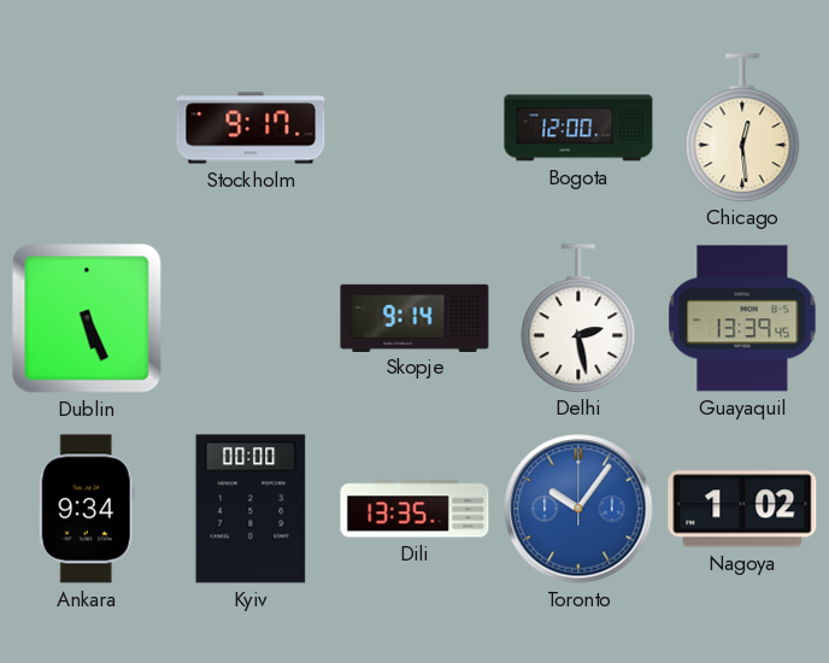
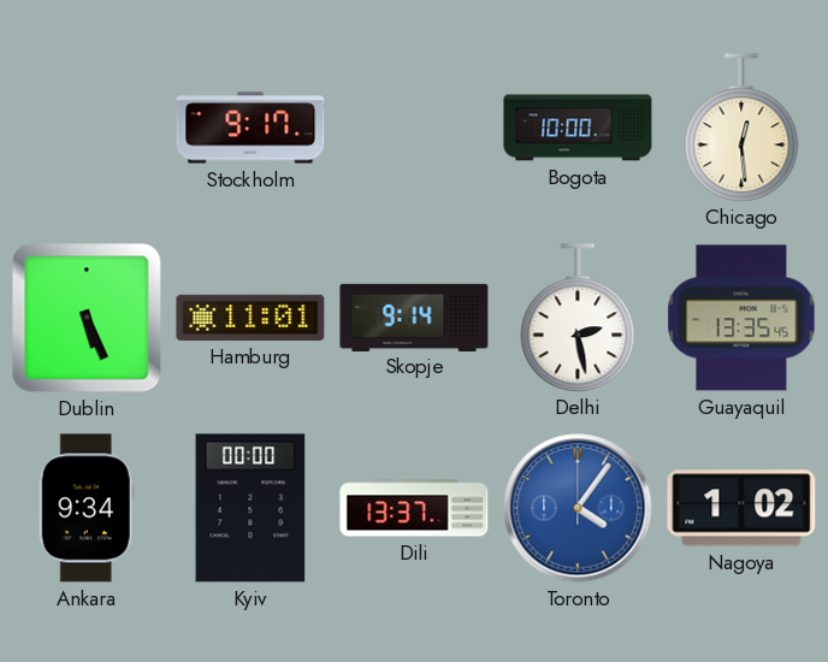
Bogota: 12:00 -> 10:00
Hamburg: none -> 11:01
Guayaquil: 13:39 -> 13:35
Dili: 13:35 -> 13:37
Toronto: 10:06 -> 4:06
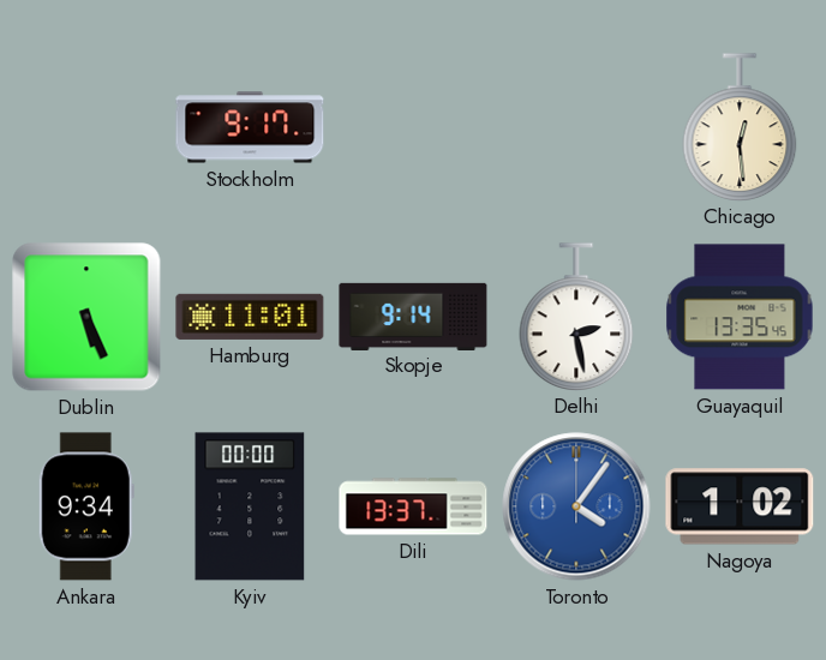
Bogota: 10:00 -> none
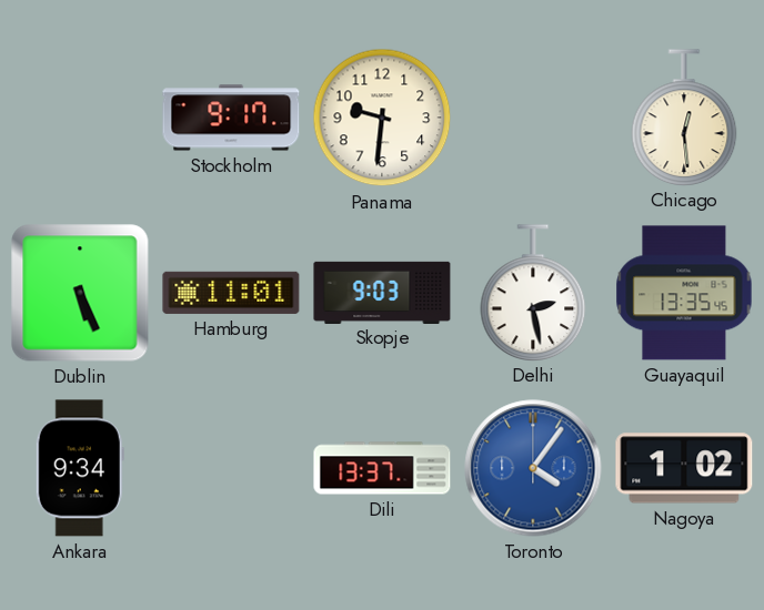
Panama: none -> 9:31
Skopje: 9:14 -> 9:03
Kyiv: 00:00 -> none
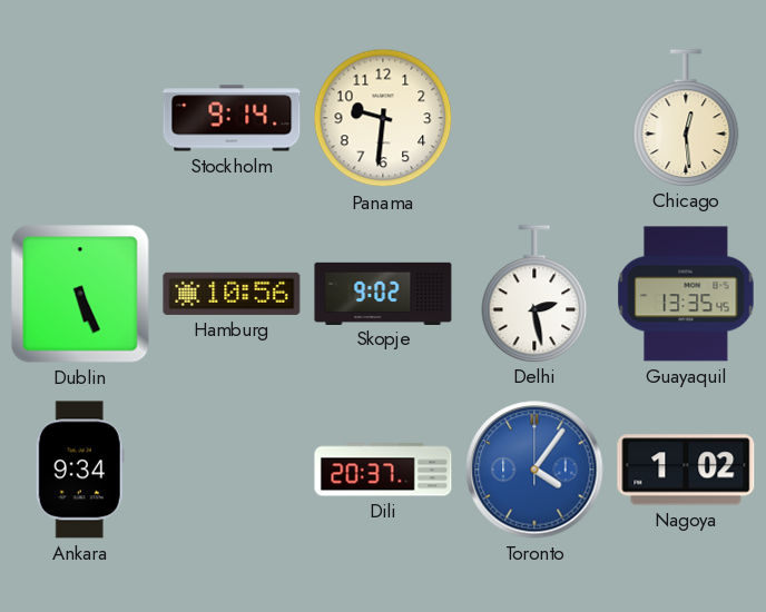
Stockholm: 9:17 -> 9:14
Hamburg: 11:01 -> 10:56
Skopje: 9:03 -> 9:02
Dili: 13:37 -> 20:37
